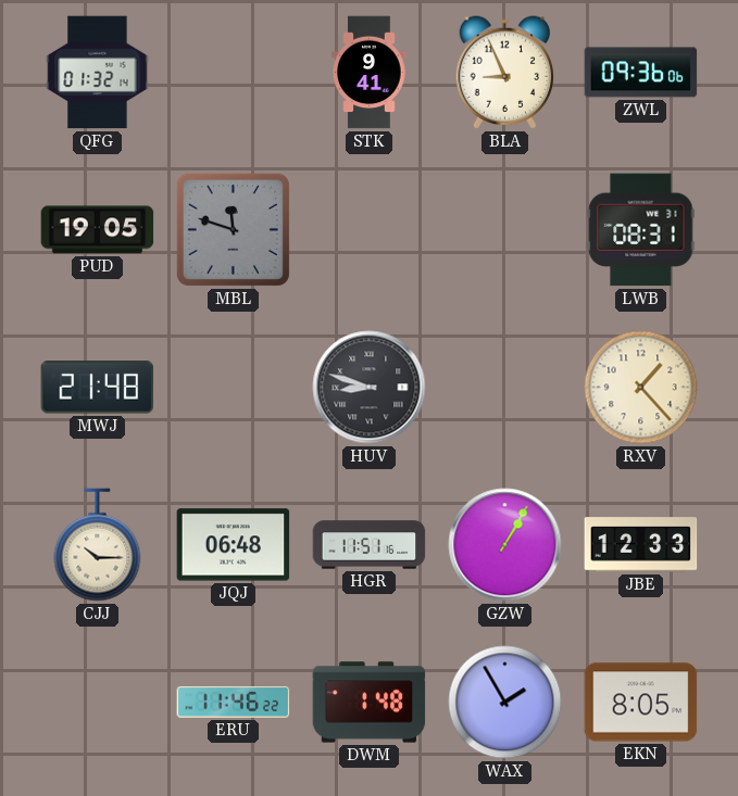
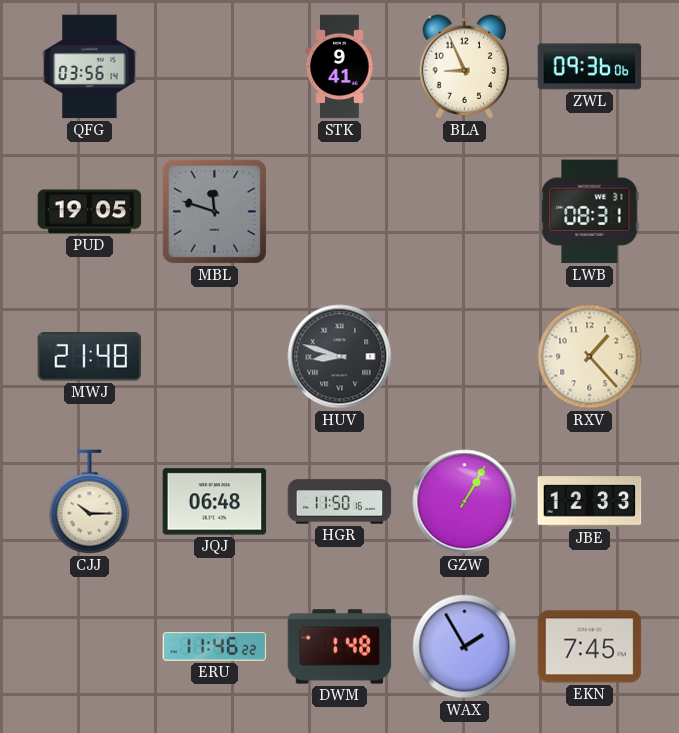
QFG: 01:32 -> 03:56
HGR: 11:51 -> 11:50
EKN: 8:05 -> 7:45
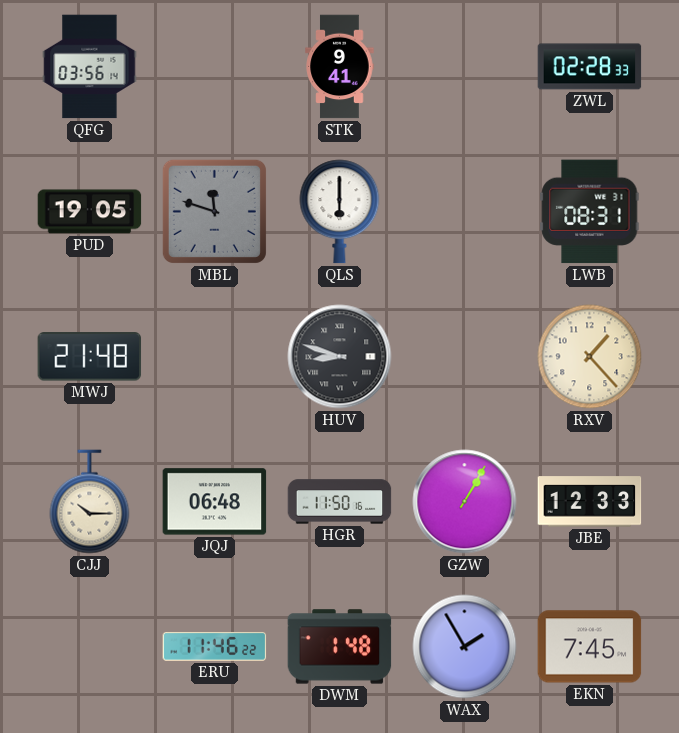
BLA: 8:56 -> none
ZWL: 09:36 -> 02:28
QLS: none -> 6:00
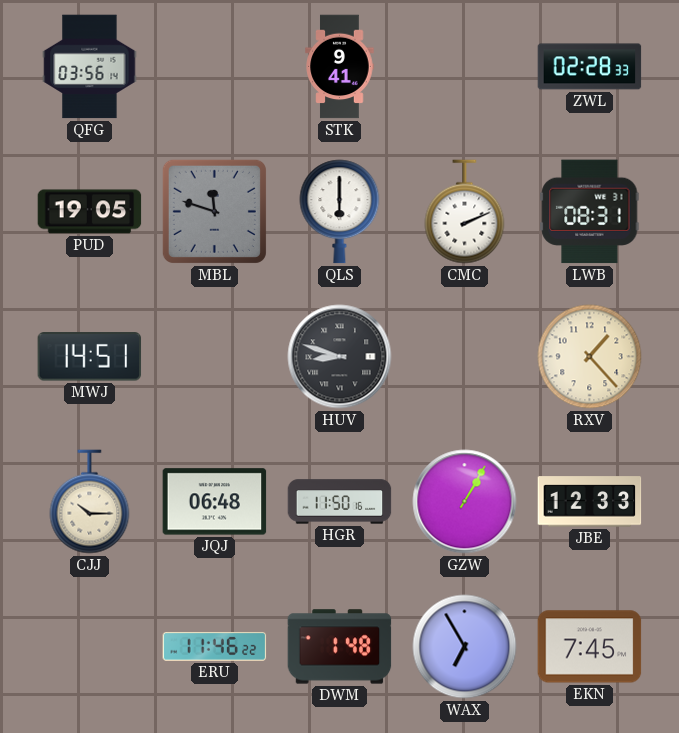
CMC: none -> 2:11
MWJ: 21:48 -> 14:51
WAX: 1:55 -> 6:55
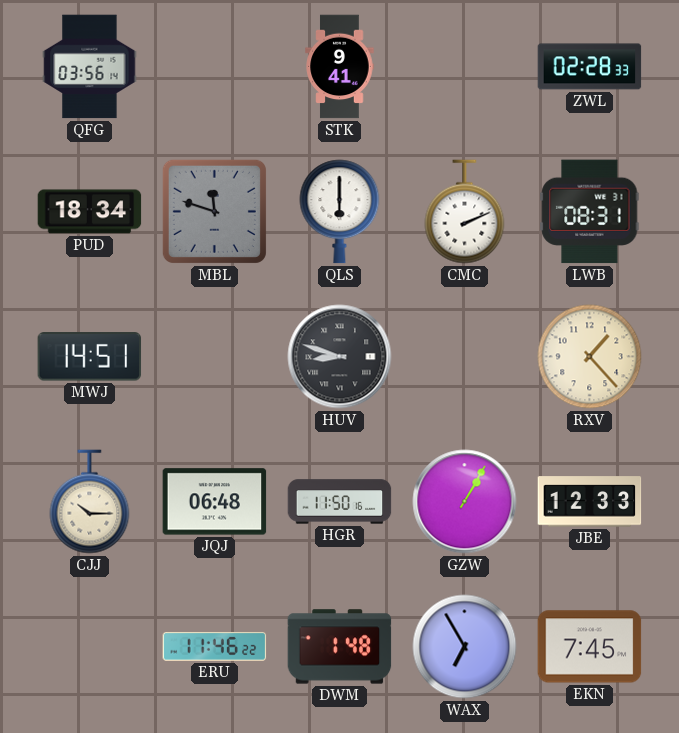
PUD: 19:05 -> 18:34
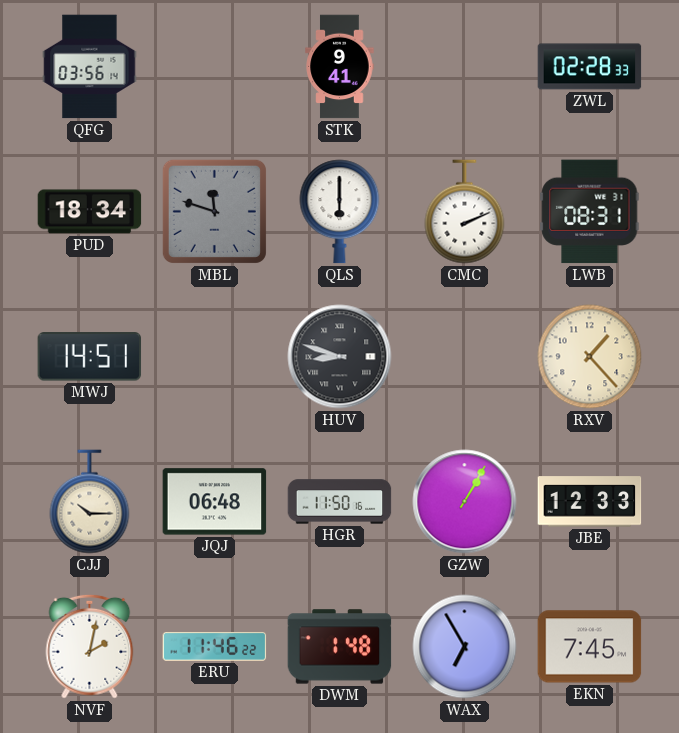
NVF: none -> 2:02
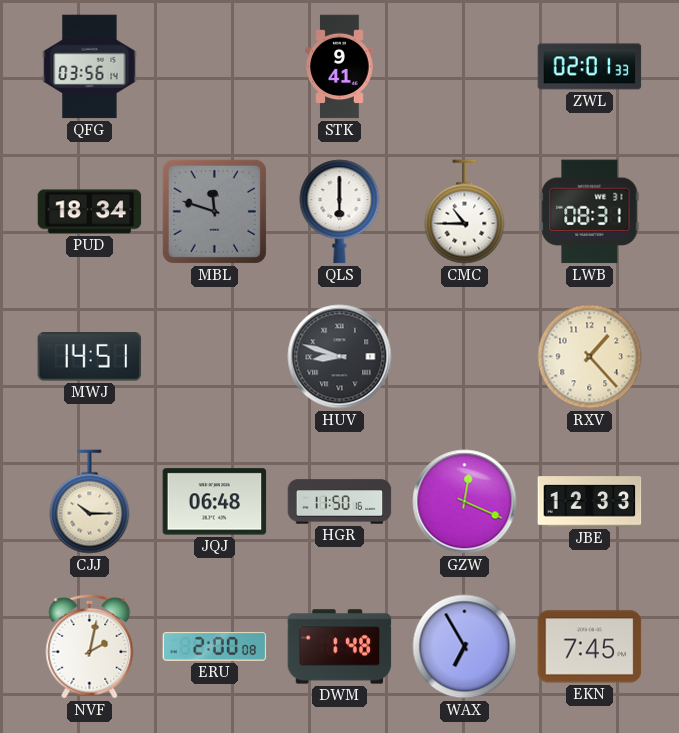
ZWL: 02:28 -> 02:01
CMC: 2:11 -> 10:45
GZW: 1:05 -> 12:19
ERU: 11:46 -> 2:00
